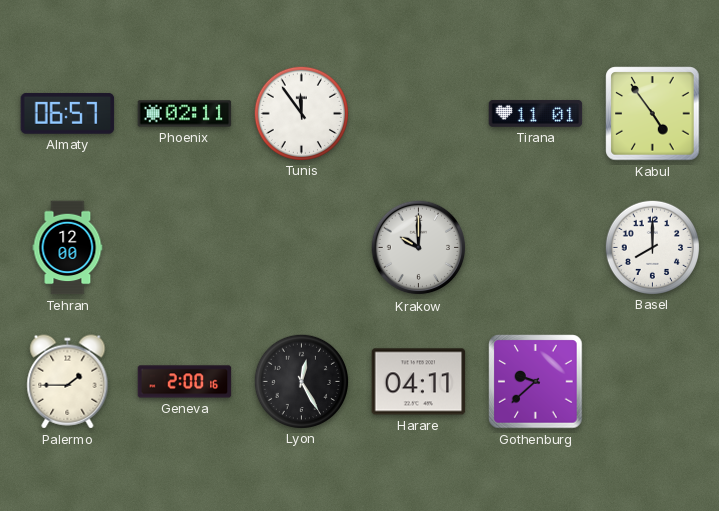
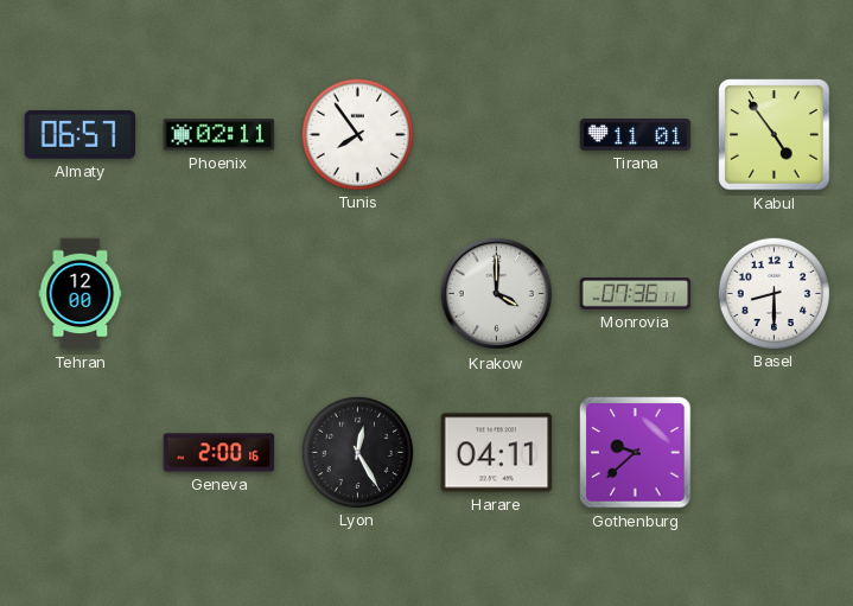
Tunis: 11:54 -> 7:54
Krakow: 10:00 -> 4:00
Monrovia: none -> 07:36
Basel: 8:00 -> 8:30
Palermo: 1:45 -> none
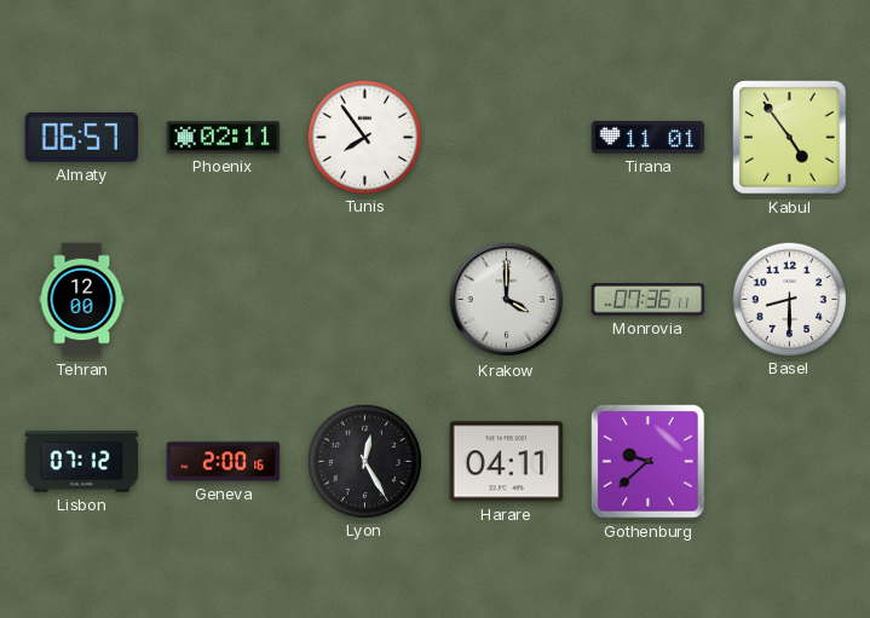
Lisbon: none -> 07:12
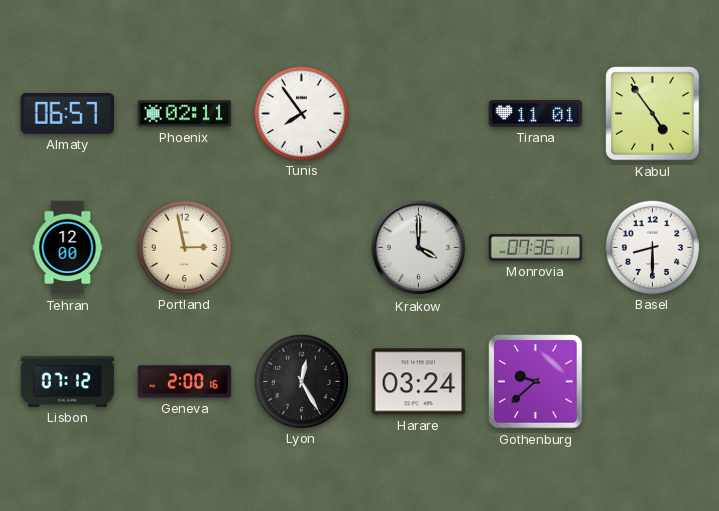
Portland: none -> 2:58
Harare: 04:11 -> 03:24
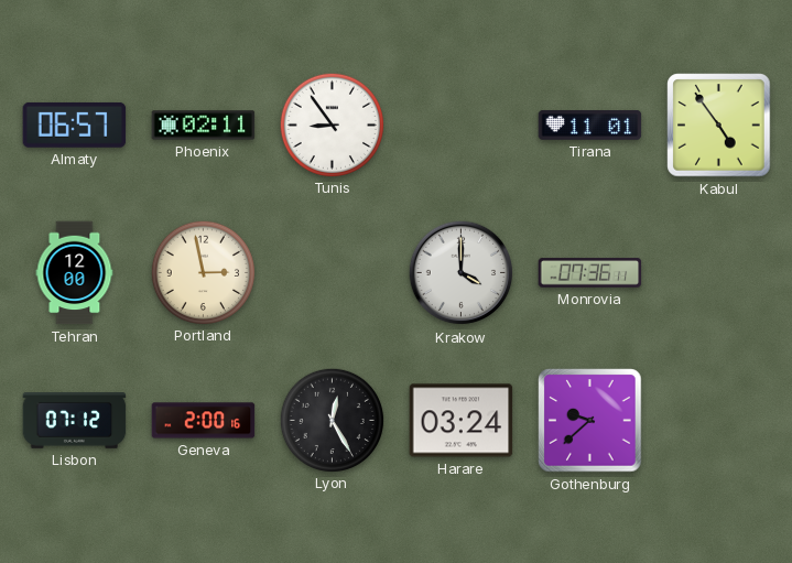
Tunis: 7:54 -> 8:54
Basel: 8:30 -> none
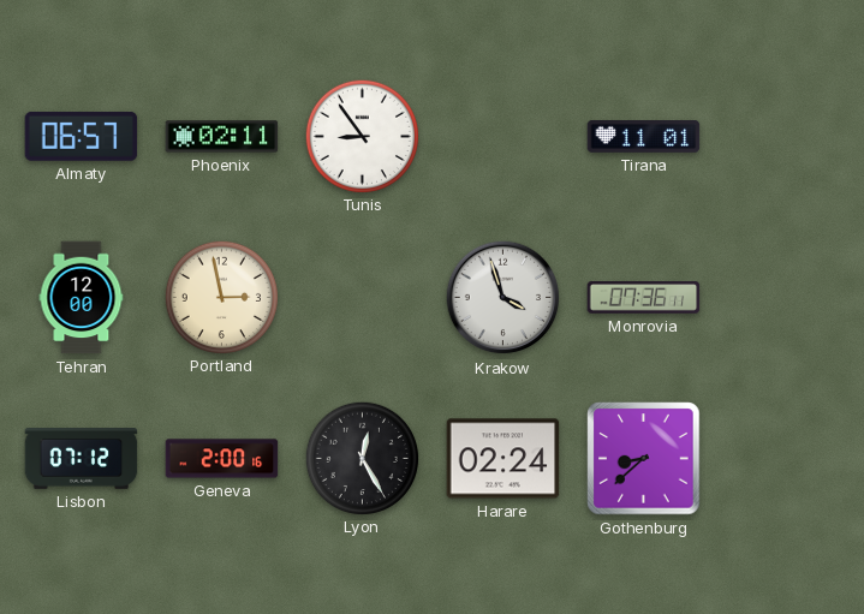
Kabul: 4:54 -> none
Krakow: 4:00 -> 3:57
Harare: 03:24 -> 02:24
Gothenburg: 9:38 -> 8:38
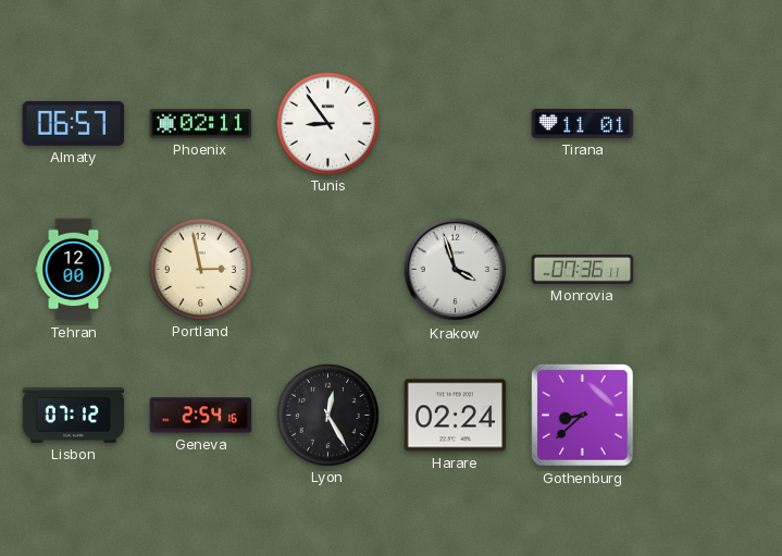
Geneva: 2:00 -> 2:54
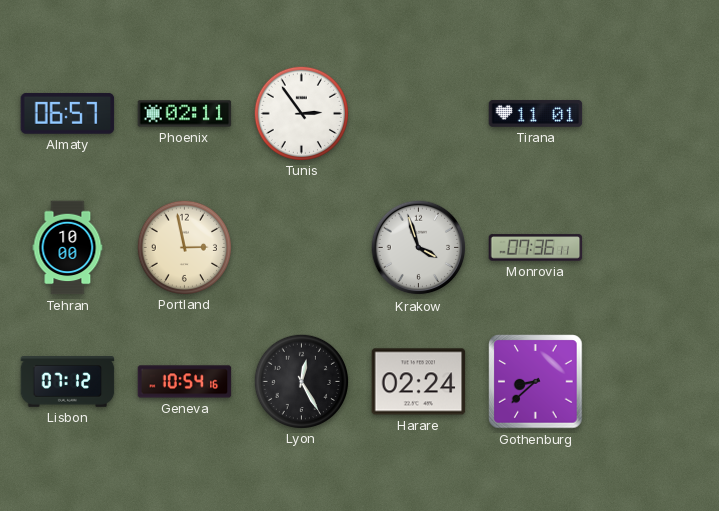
Tunis: 8:54 -> 2:54
Tehran: 12:00 -> 10:00
Geneva: 2:54 -> 10:54
